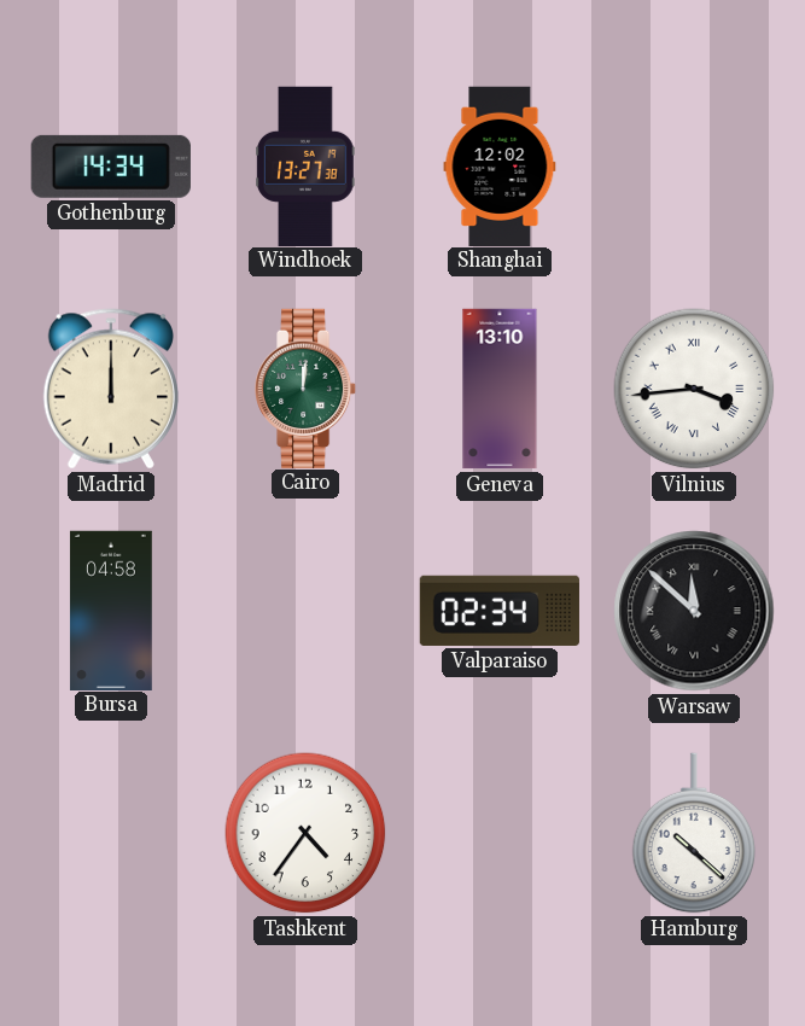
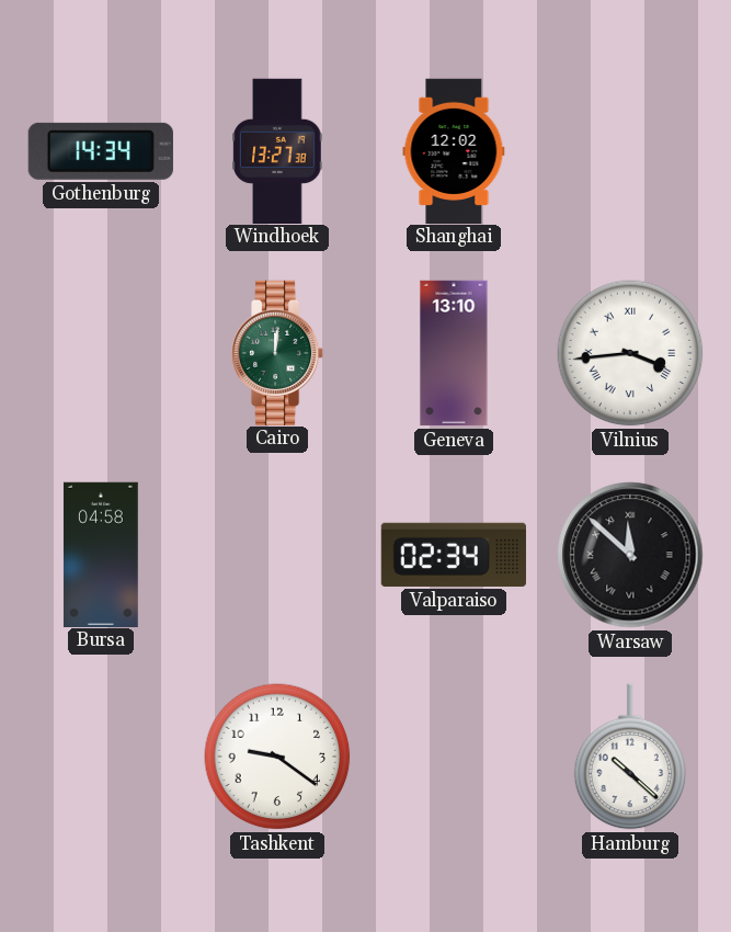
Madrid: 12:00 -> none
Tashkent: 4:36 -> 9:21
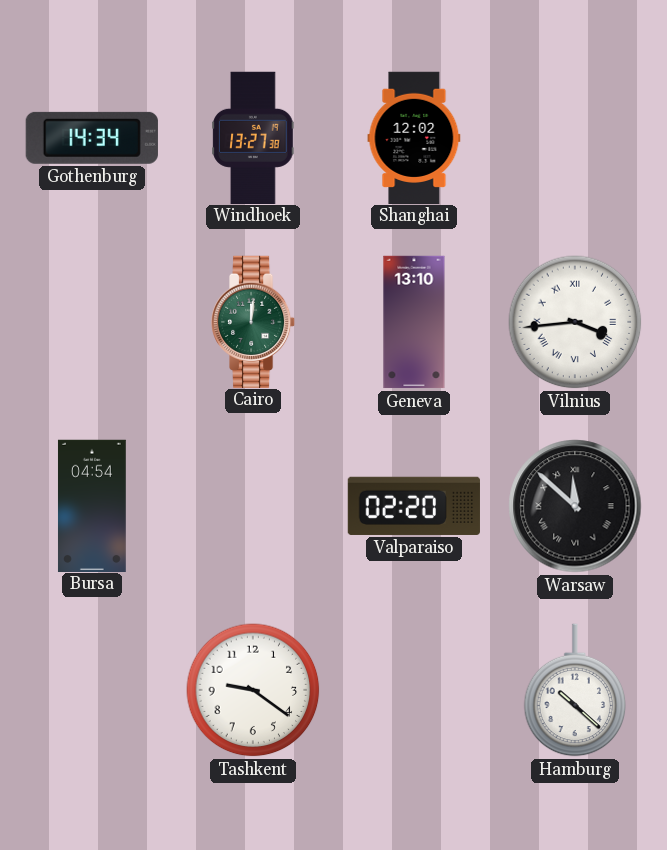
Bursa: 04:58 -> 04:54
Valparaiso: 02:34 -> 02:20
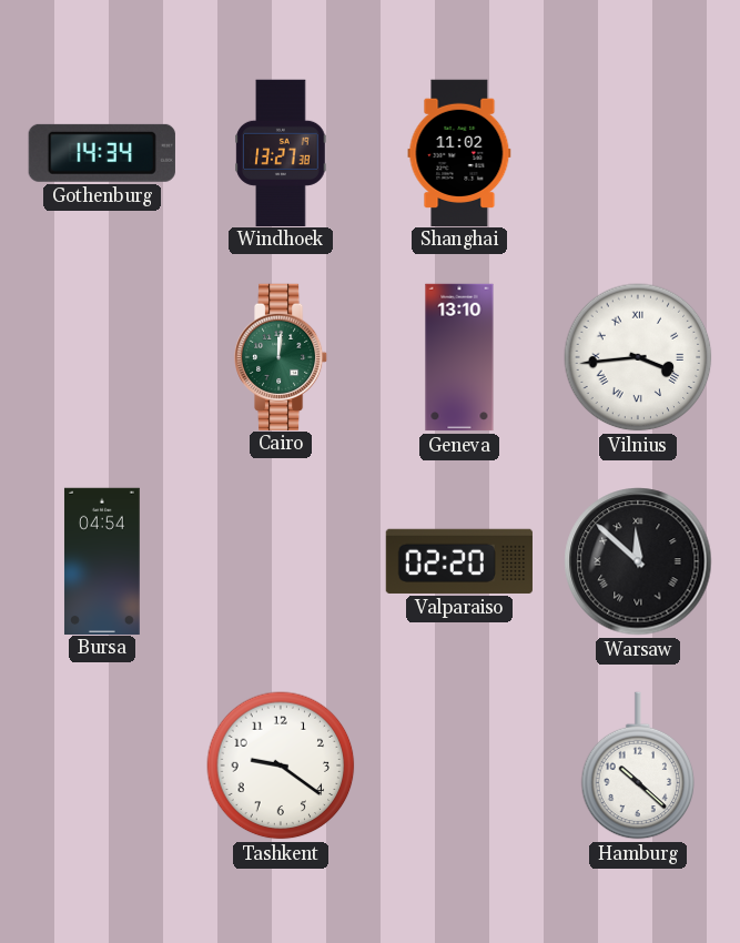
Shanghai: 12:02 -> 11:02
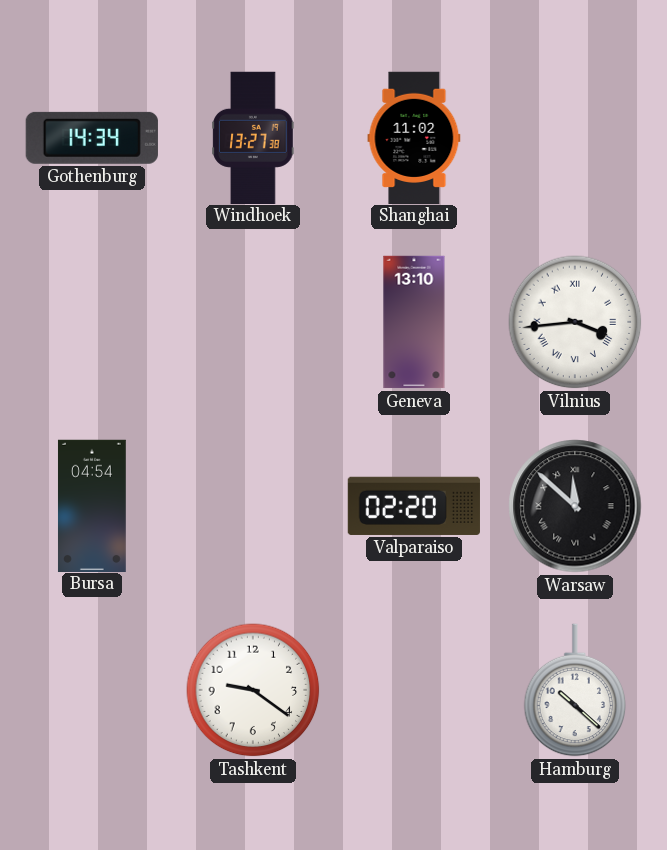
Cairo: 12:01 -> none
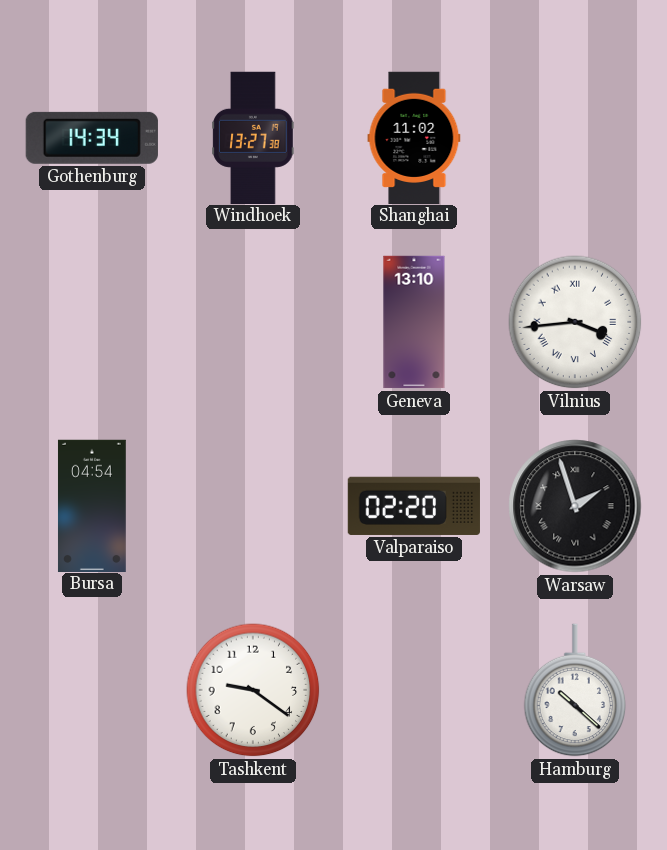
Warsaw: 11:52 -> 1:57
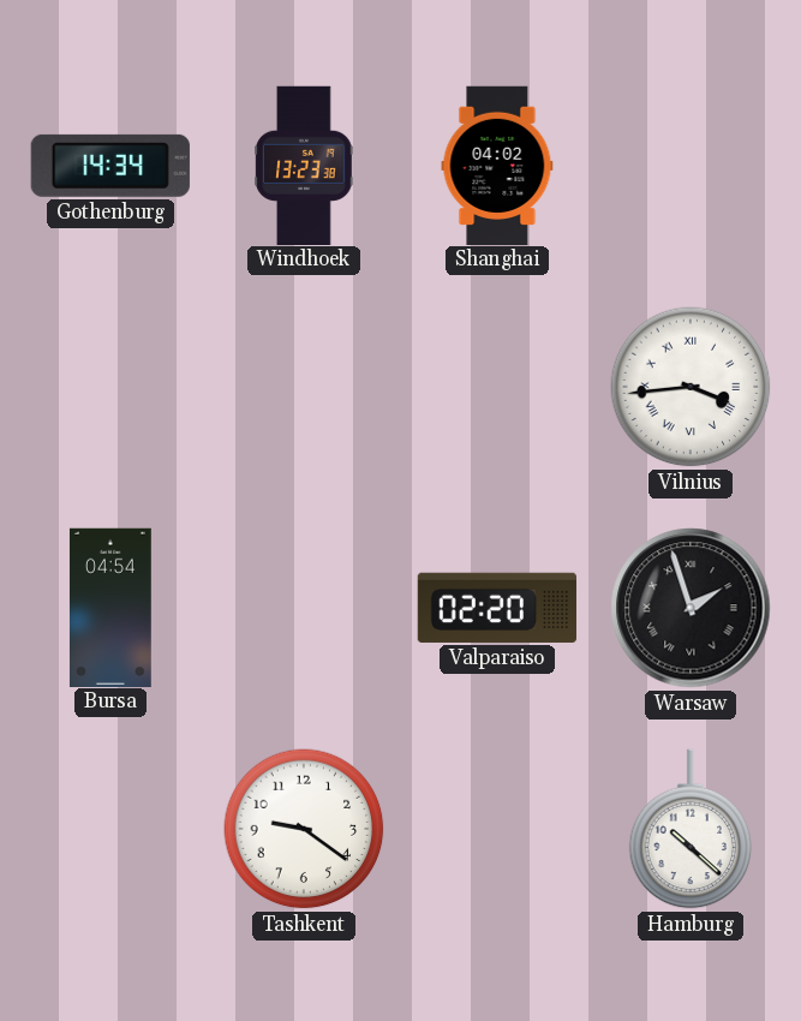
Windhoek: 13:27 -> 13:23
Shanghai: 11:02 -> 04:02
Geneva: 13:10 -> none
